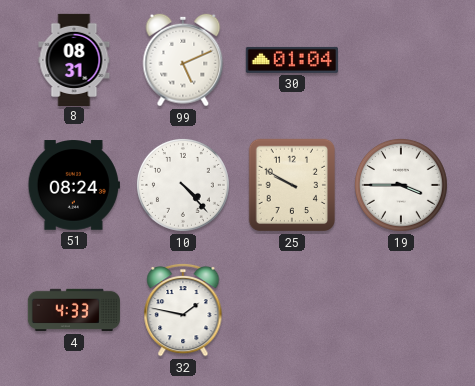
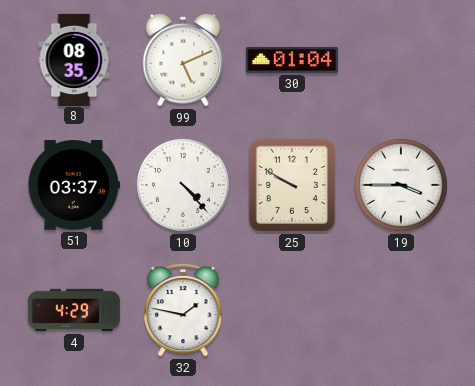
8: 08:31 -> 08:35
51: 08:24 -> 03:37
4: 4:33 -> 4:29
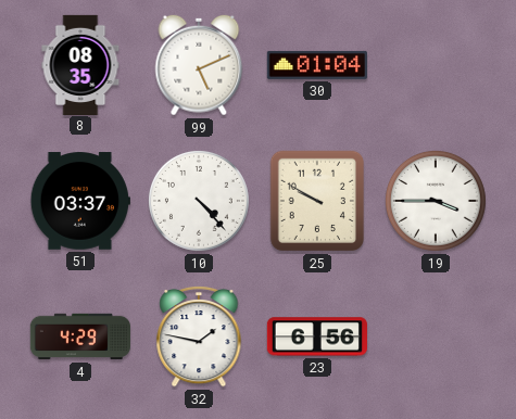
23: none -> 6:56
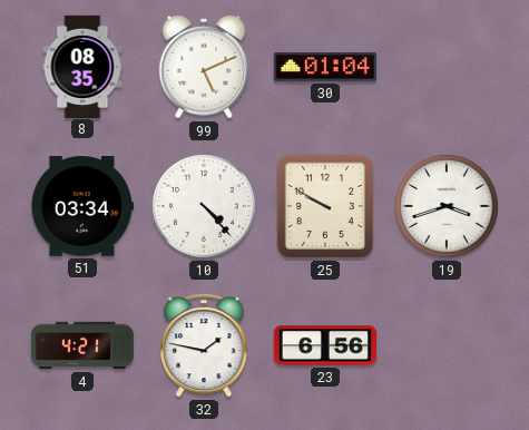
51: 03:37 -> 03:34
19: 3:45 -> 3:42
4: 4:29 -> 4:21
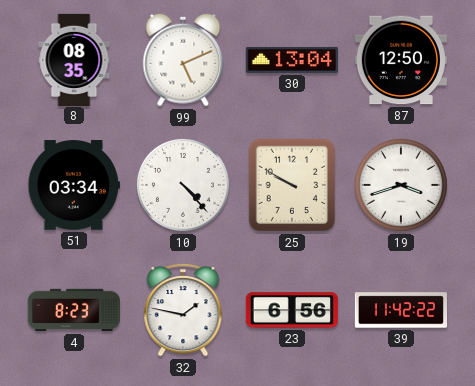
30: 01:04 -> 13:04
87: none -> 12:50
4: 4:21 -> 8:23
39: none -> 11:42
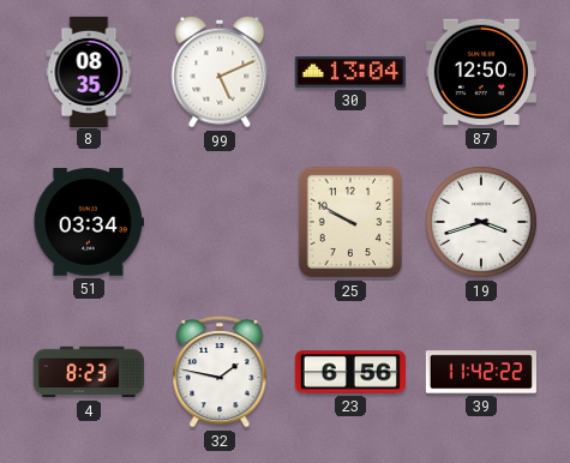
10: 4:23 -> none
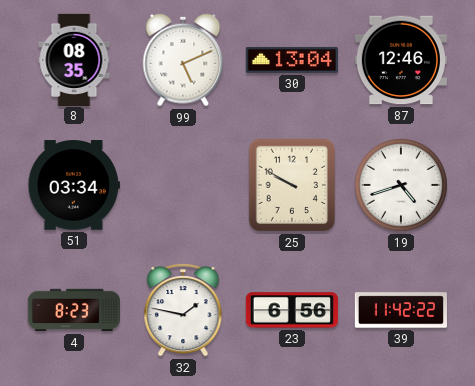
87: 12:50 -> 12:46
19: 3:42 -> 4:42
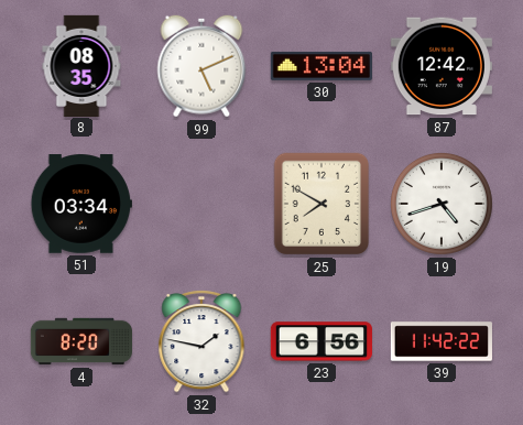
87: 12:46 -> 12:42
25: 9:50 -> 7:50
4: 8:23 -> 8:20
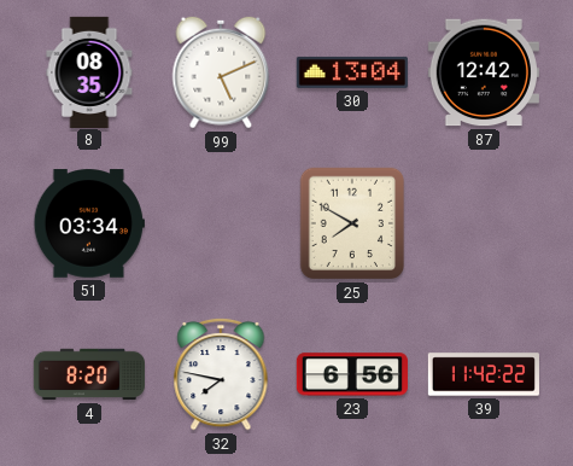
19: 4:42 -> none
32: 1:47 -> 7:47
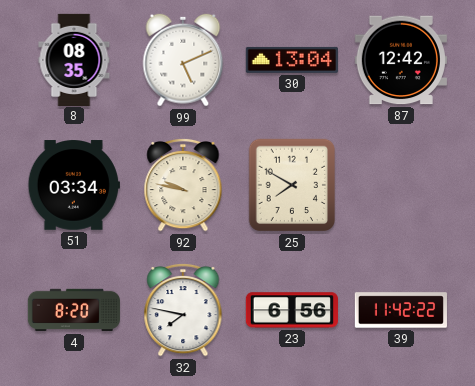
92: none -> 9:47
